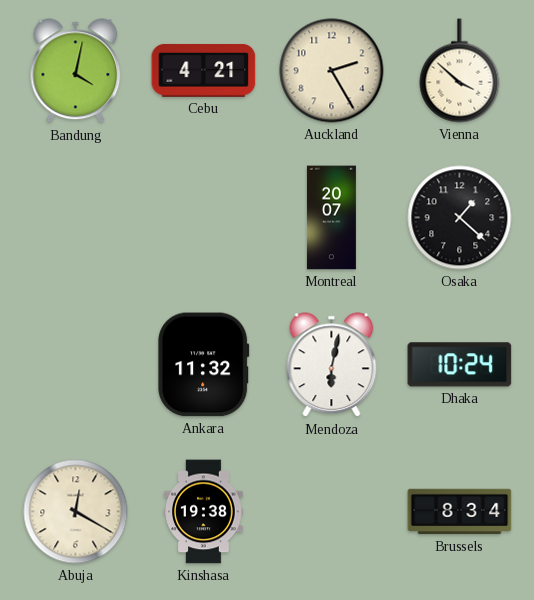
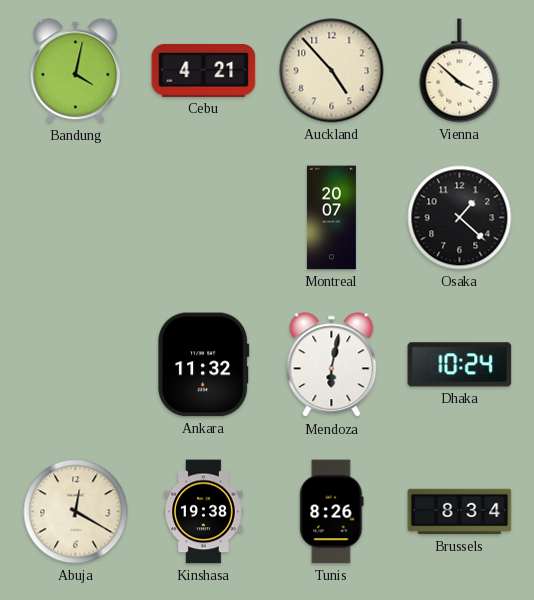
Auckland: 2:25 -> 4:53
Tunis: none -> 8:26
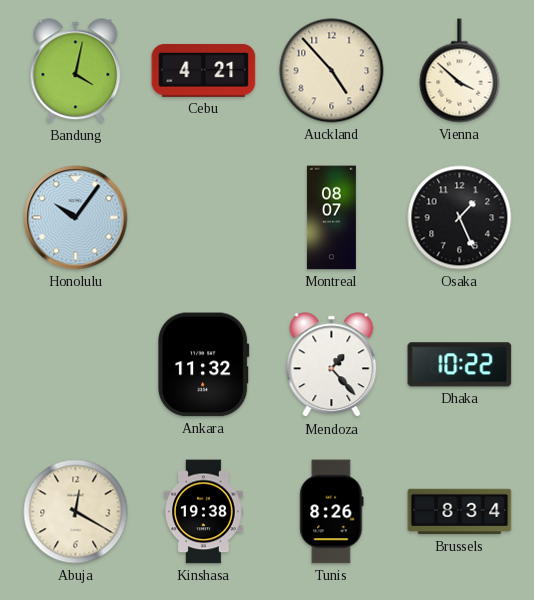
Honolulu: none -> 10:06
Montreal: 20:07 -> 08:07
Osaka: 1:22 -> 1:26
Mendoza: 6:02 -> 1:23
Dhaka: 10:24 -> 10:22
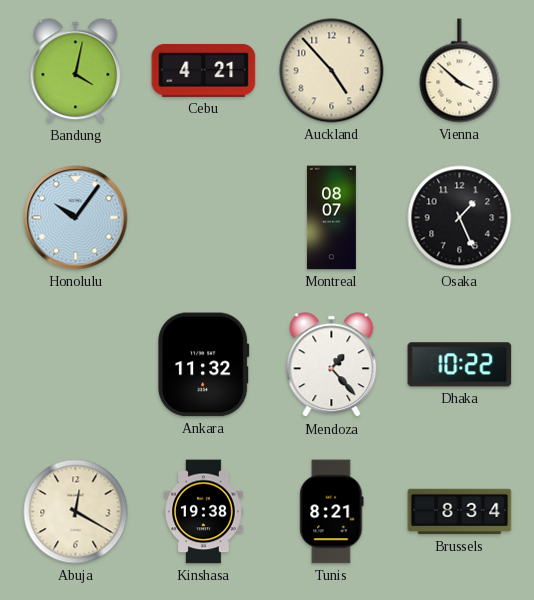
Tunis: 8:26 -> 8:21
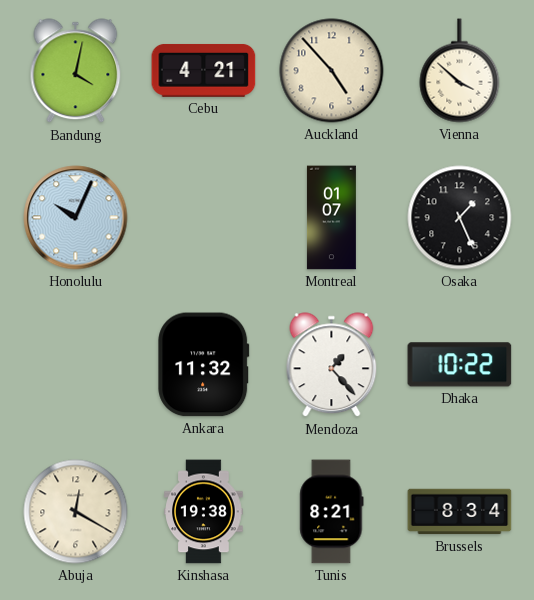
Honolulu: 10:06 -> 10:04
Montreal: 08:07 -> 01:07
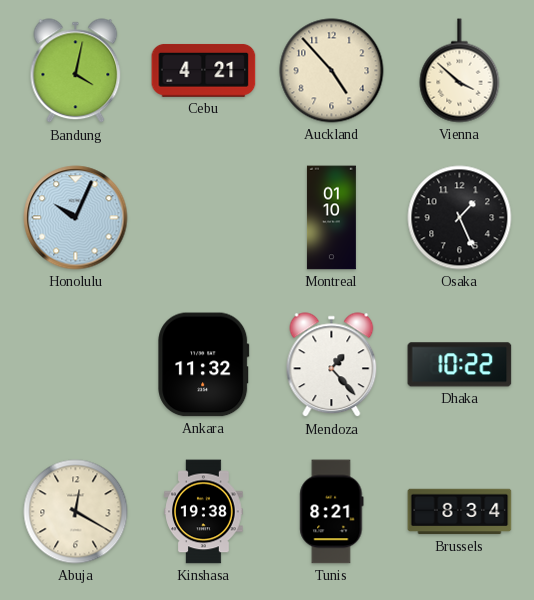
Montreal: 01:07 -> 01:10
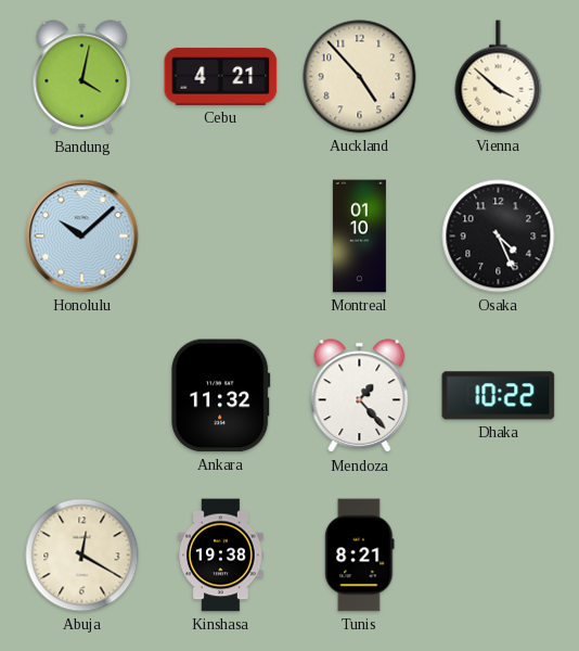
Honolulu: 10:04 -> 10:08
Osaka: 1:26 -> 4:26
Brussels: 8:34 -> none
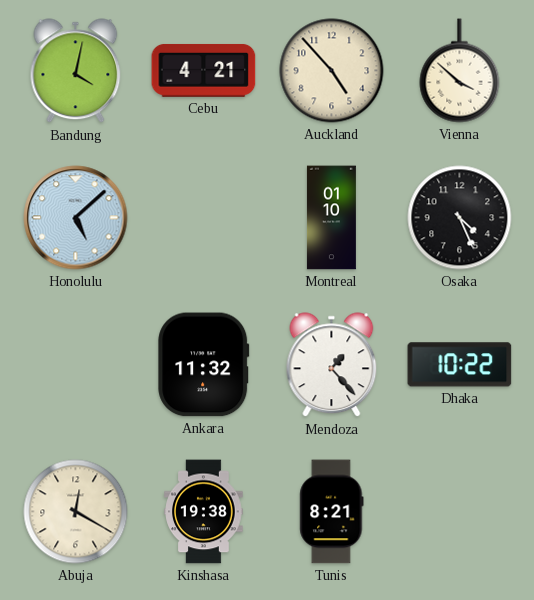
Honolulu: 10:08 -> 5:08
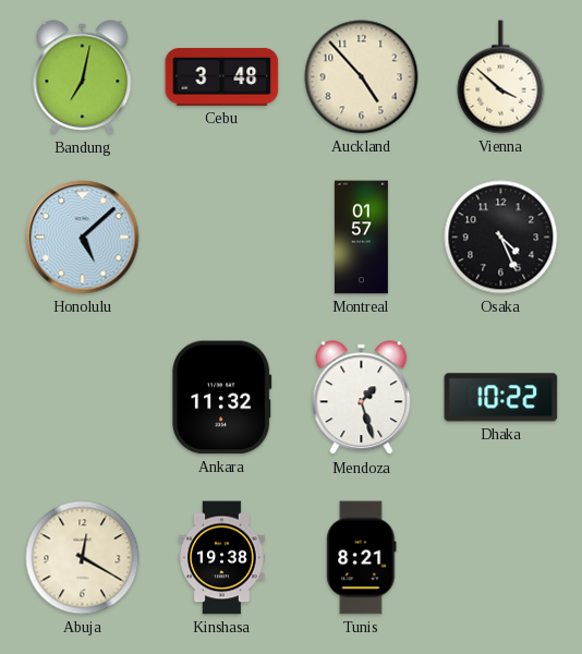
Bandung: 4:02 -> 7:02
Cebu: 4:21 -> 3:48
Montreal: 01:10 -> 01:57
Mendoza: 1:23 -> 1:27
